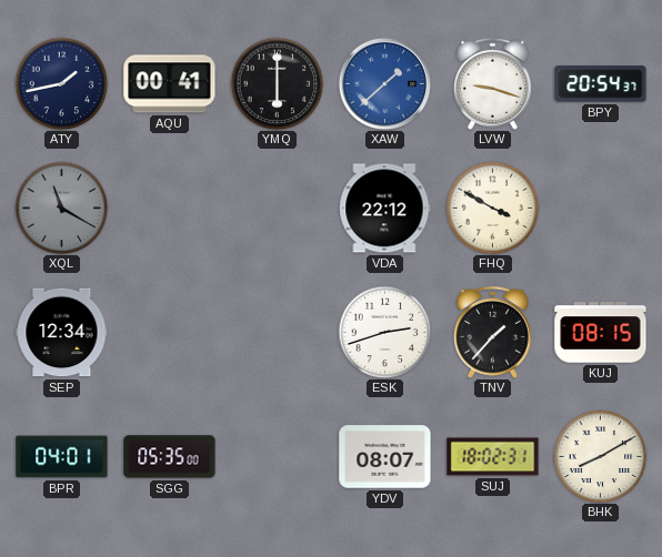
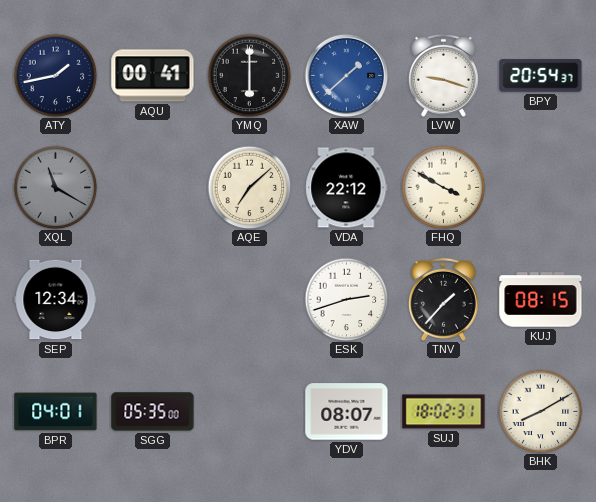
AQE: none -> 7:08
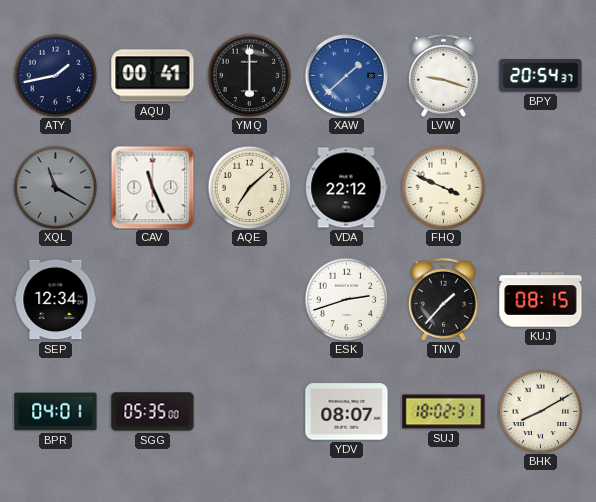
CAV: none -> 11:26
FHQ: 3:50 -> 3:49
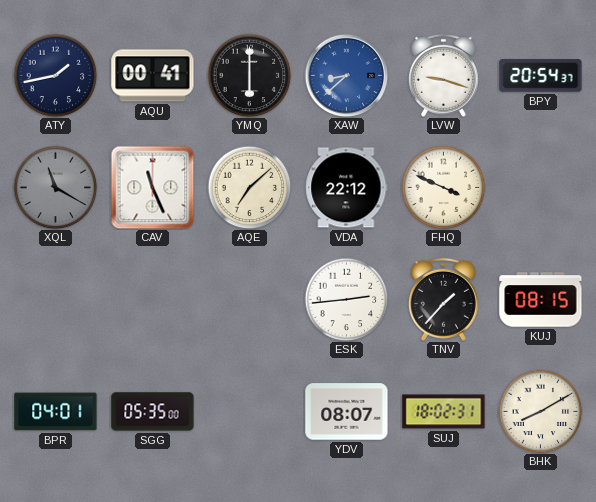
XAW: 1:38 -> 8:38
SEP: 12:34 -> none
ESK: 2:42 -> 2:44
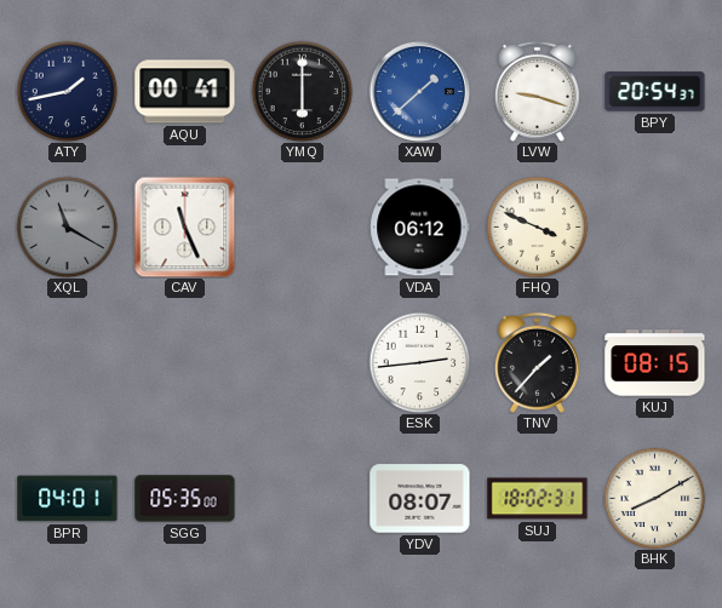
XAW: 8:38 -> 1:38
AQE: 7:08 -> none
VDA: 22:12 -> 06:12
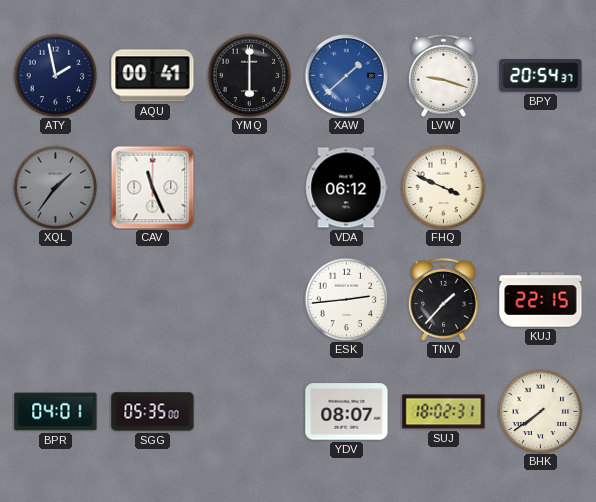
ATY: 1:43 -> 1:58
XQL: 11:20 -> 1:36
KUJ: 08:15 -> 22:15
BHK: 8:10 -> 7:39
